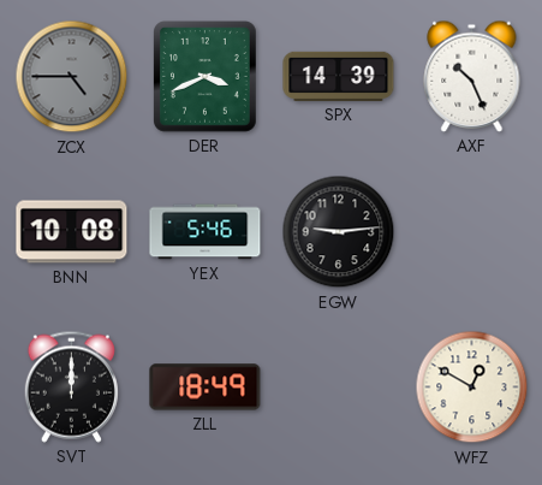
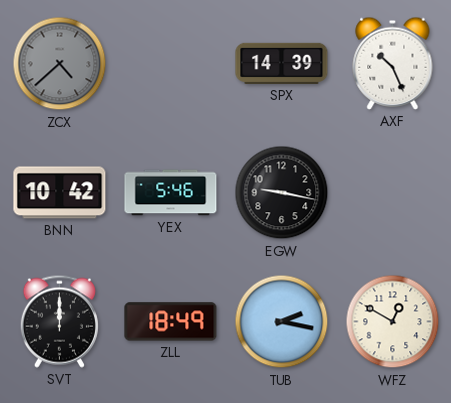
ZCX: 4:45 -> 4:38
DER: 3:41 -> none
BNN: 10:08 -> 10:42
EGW: 9:14 -> 9:17
TUB: none -> 2:17
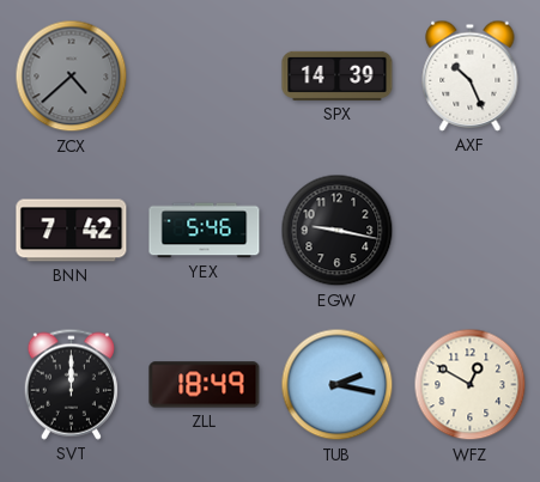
BNN: 10:42 -> 7:42
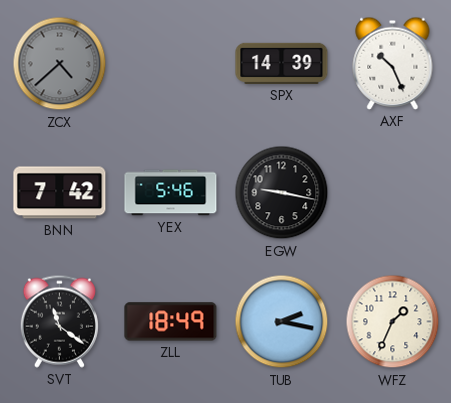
SVT: 12:00 -> 11:21
WFZ: 12:50 -> 1:34
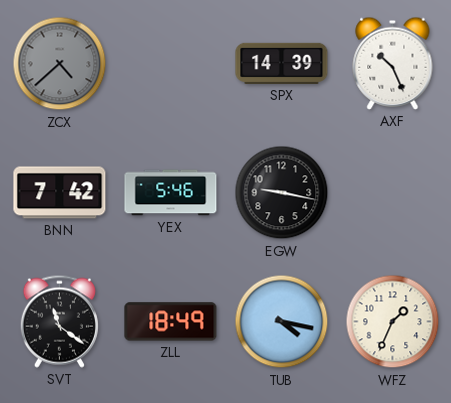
TUB: 2:17 -> 4:17
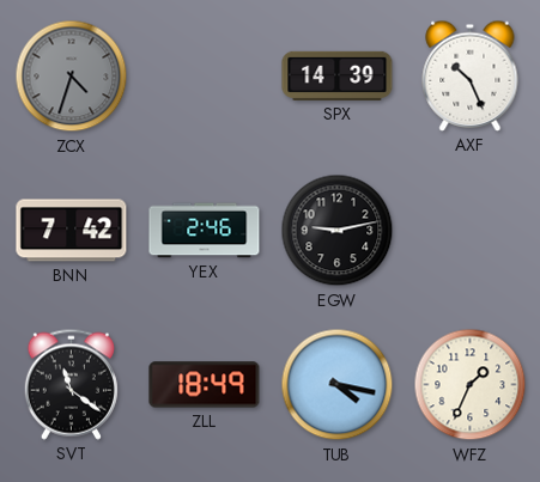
ZCX: 4:38 -> 4:33
YEX: 5:46 -> 2:46
EGW: 9:17 -> 9:13
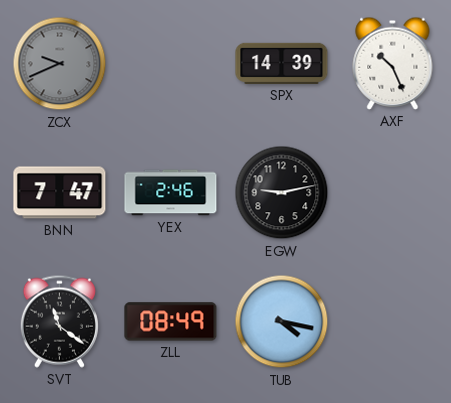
ZCX: 4:33 -> 9:41
BNN: 7:42 -> 7:47
ZLL: 18:49 -> 08:49
WFZ: 1:34 -> none
